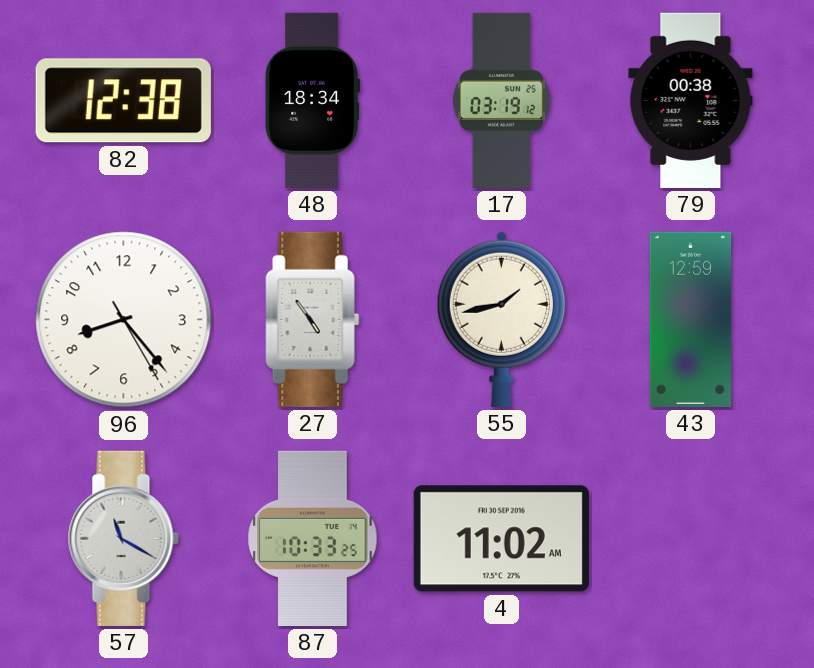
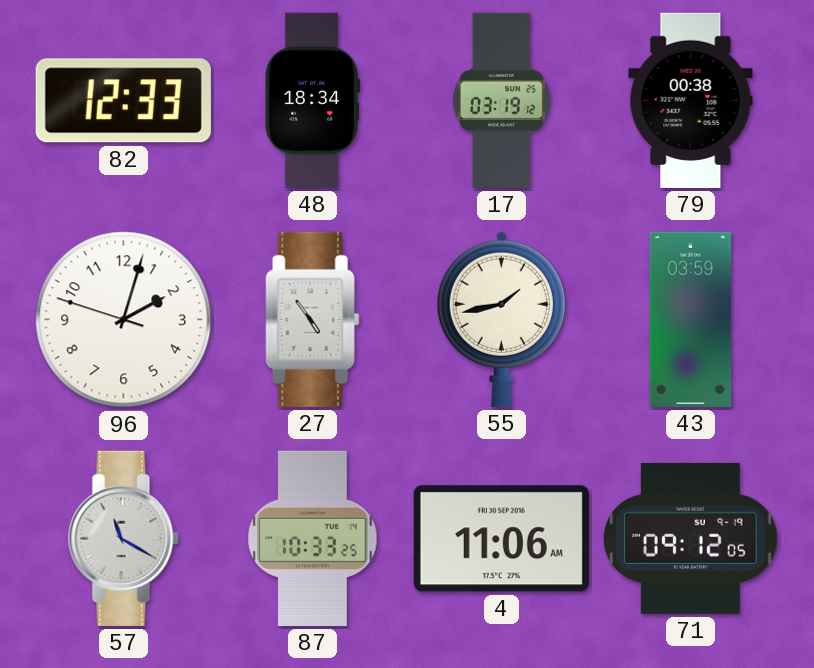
82: 12:38 -> 12:33
96: 8:23 -> 2:02
43: 12:59 -> 03:59
4: 11:02 -> 11:06
71: none -> 09:12
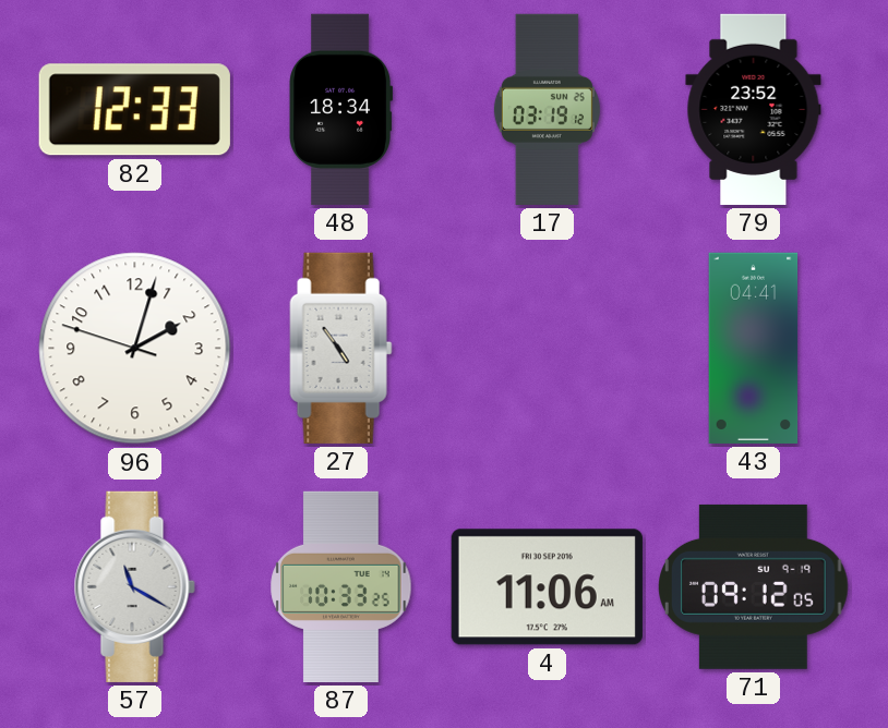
79: 00:38 -> 23:52
55: 1:43 -> none
43: 03:59 -> 04:41
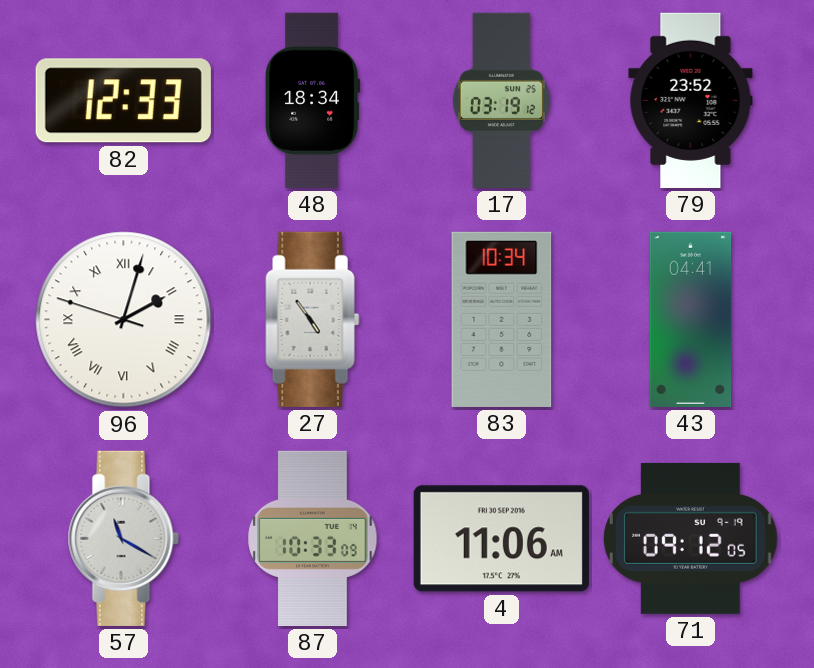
96 numerals: Arabic -> Roman
83: none -> 10:34
87: 10:33:25 -> 10:33:09
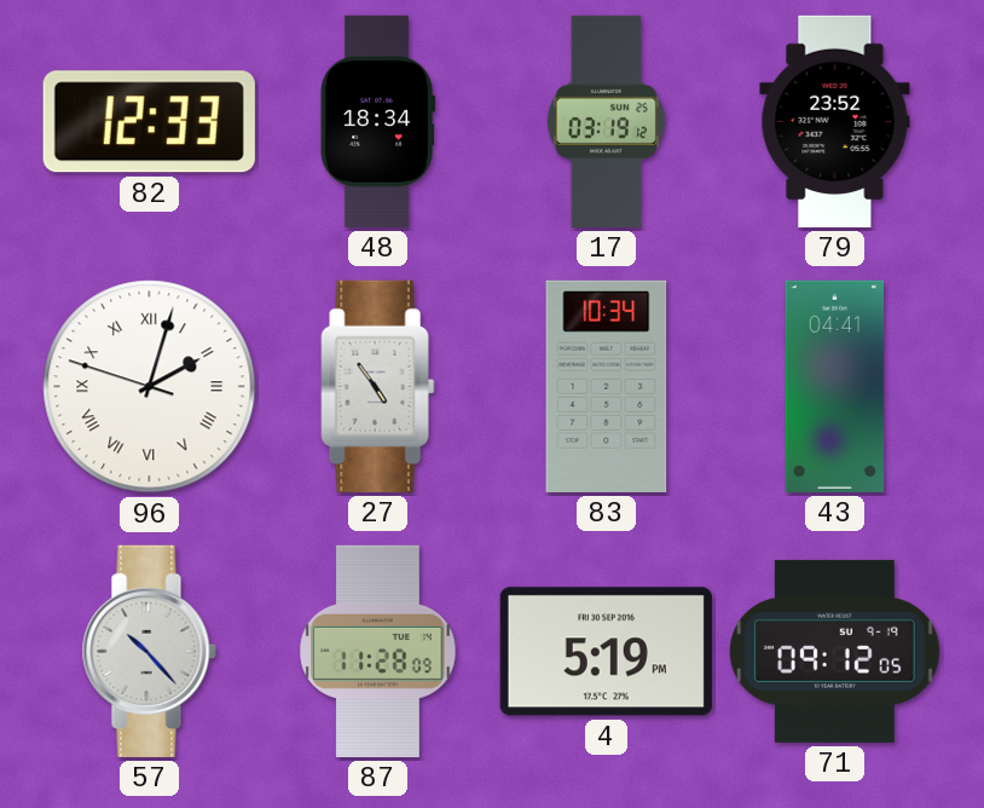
57: 11:20 -> 10:23
87: 10:33 -> 11:28
4: 11:06 -> 5:19
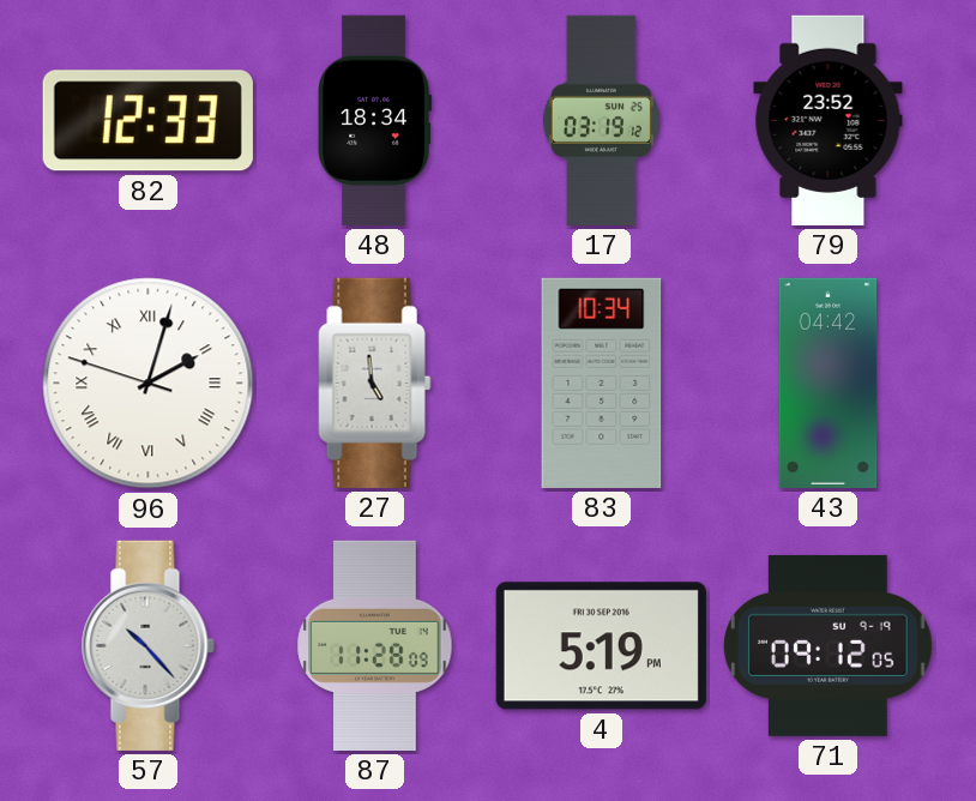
27: 4:54 -> 4:59
43: 04:41 -> 04:42
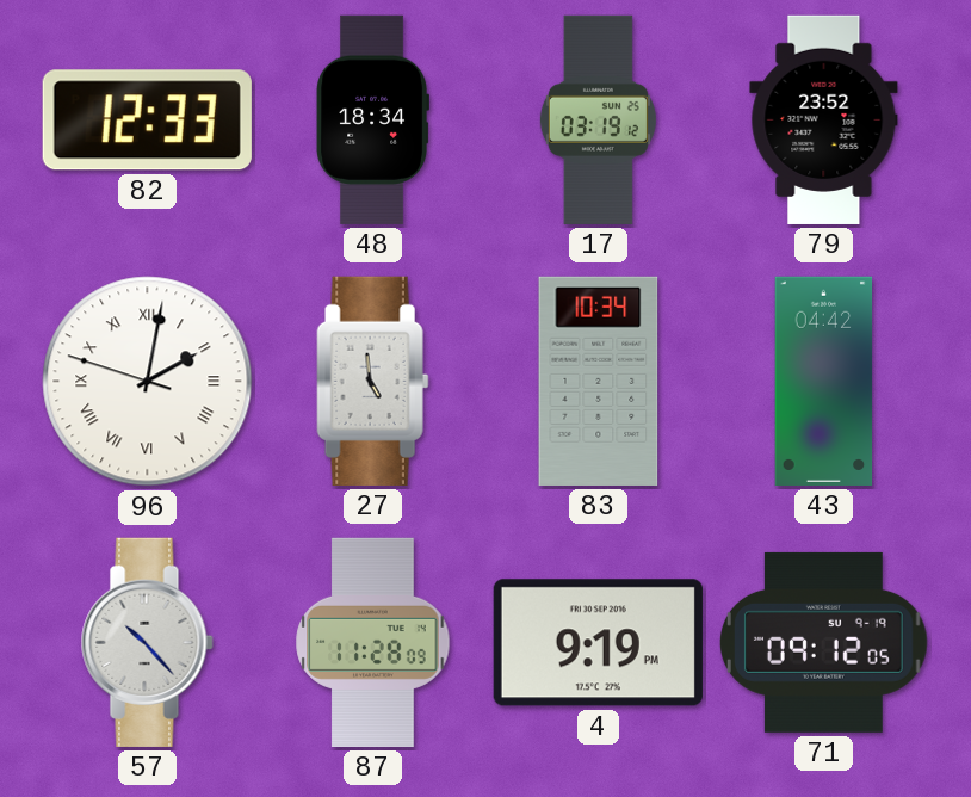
96: 2:02 -> 2:01
4: 5:19 -> 9:19
